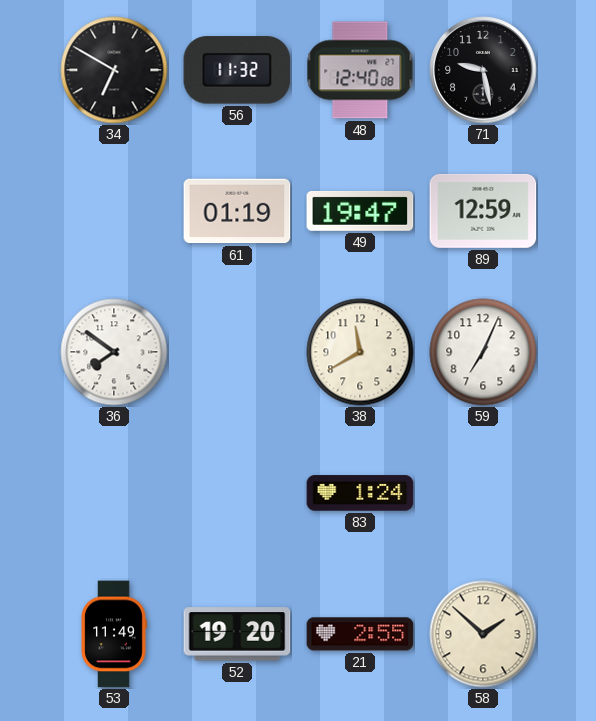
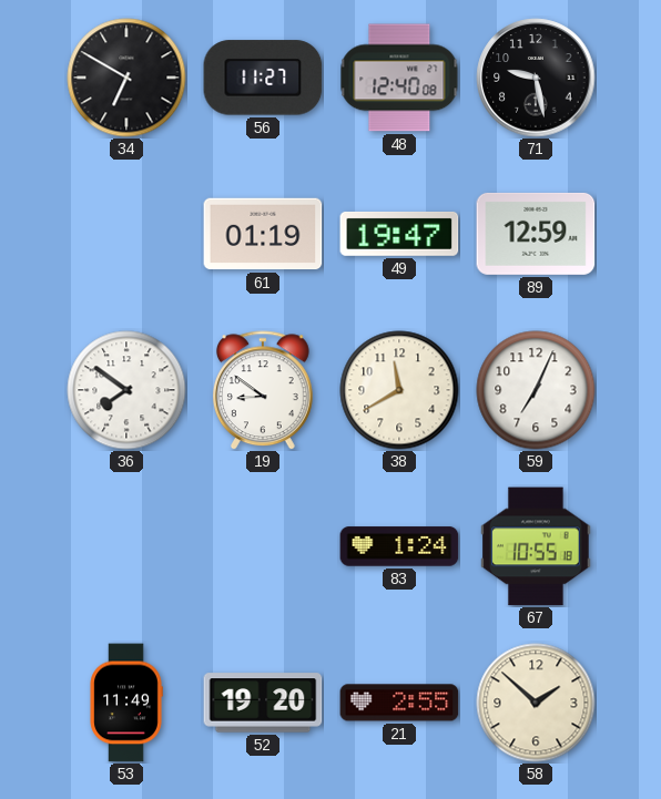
56: 11:32 -> 11:27
19: none -> 8:51
67: none -> 10:55
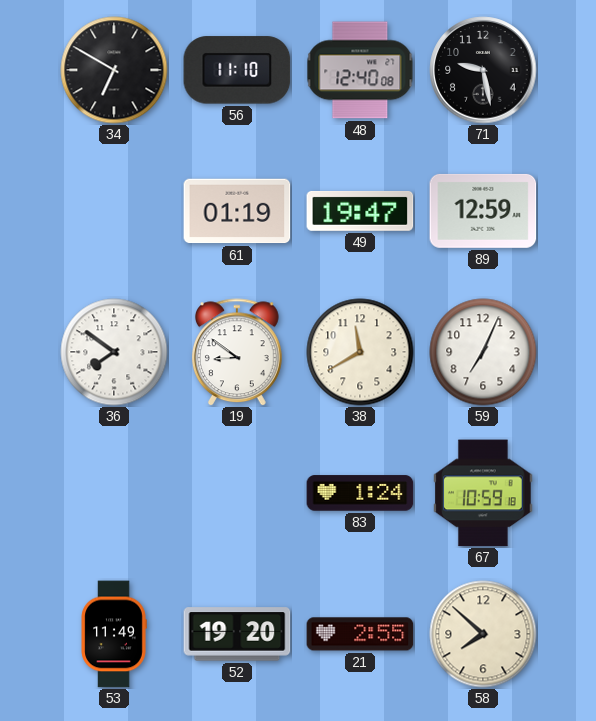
56: 11:27 -> 11:10
67: 10:55 -> 10:59
58: 1:52 -> 7:52
